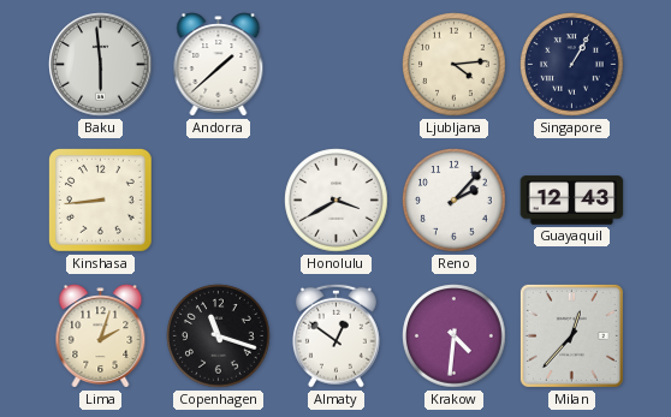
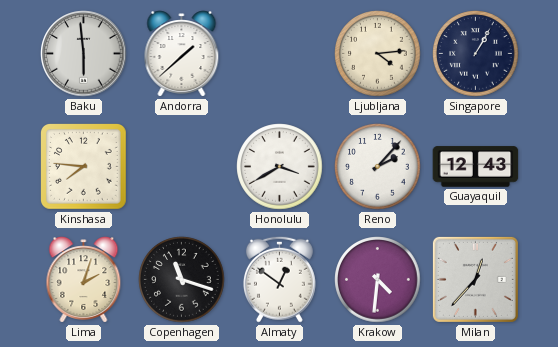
Kinshasa: 8:44 -> 7:46
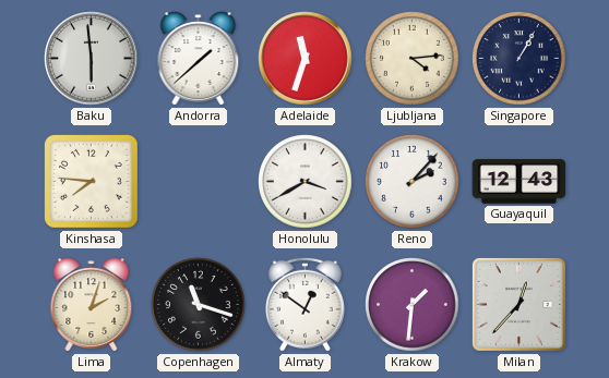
Adelaide: none -> 11:33
Krakow: 4:31 -> 1:31
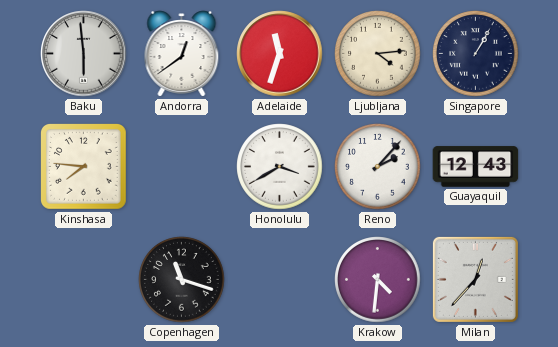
Andorra: 1:38 -> 12:39
Lima: 2:03 -> none
Almaty: 12:51 -> none
Krakow: 1:31 -> 4:31
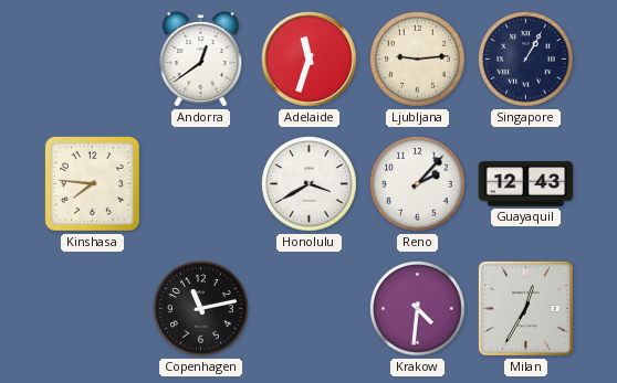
Baku: 5:59 -> none
Ljubljana: 4:14 -> 9:14
Copenhagen: 11:18 -> 11:13
Milan: 12:37 -> 12:35
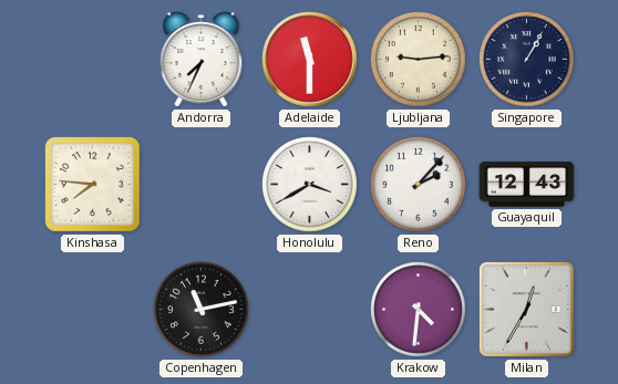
Andorra: 12:39 -> 7:34
Adelaide: 11:33 -> 11:30
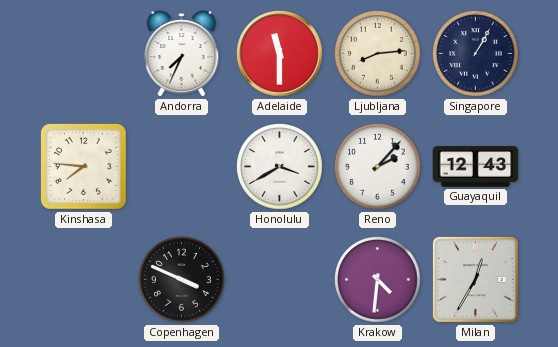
Ljubljana: 9:14 -> 8:14
Copenhagen: 11:13 -> 3:49
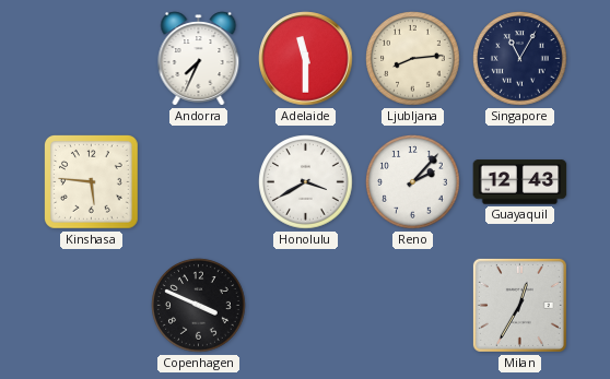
Singapore: 1:05 -> 11:05
Kinshasa: 7:46 -> 5:46
Krakow: 4:31 -> none
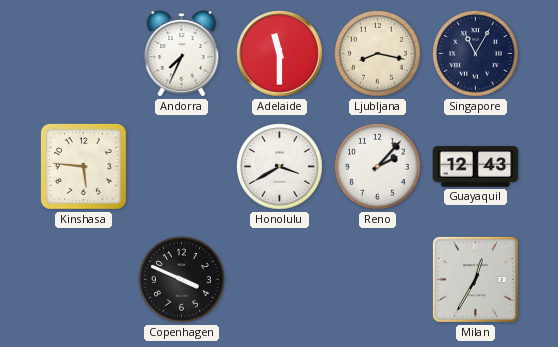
Ljubljana: 8:14 -> 8:17
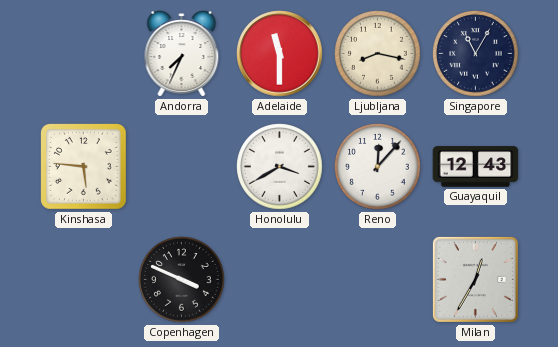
Reno: 2:07 -> 12:07
